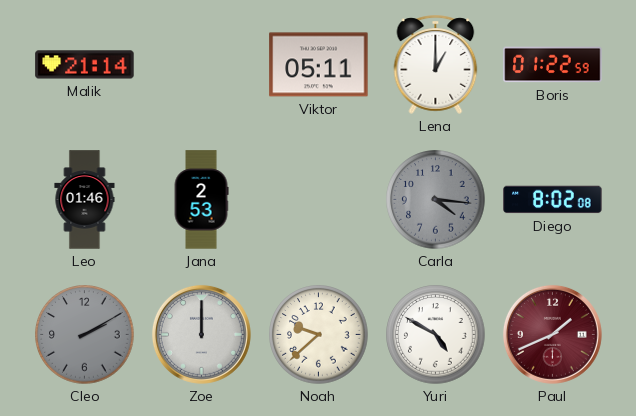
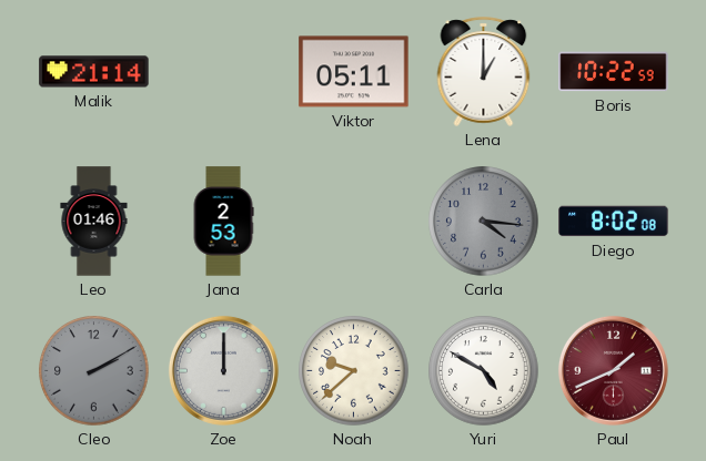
Boris: 01:22 -> 10:22
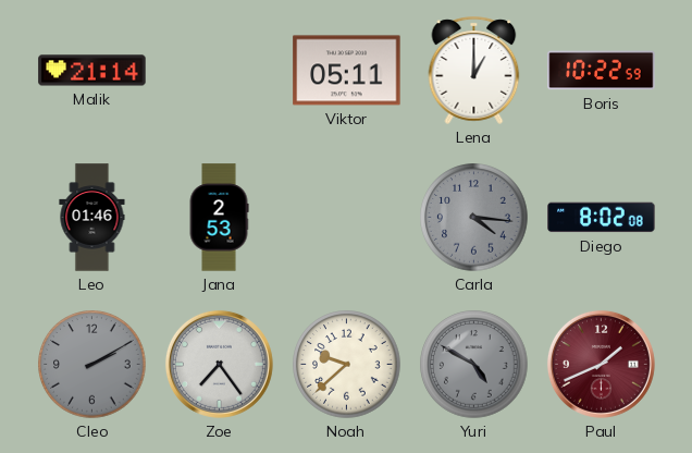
Zoe: 12:00 -> 7:24
Yuri dial: white -> grey
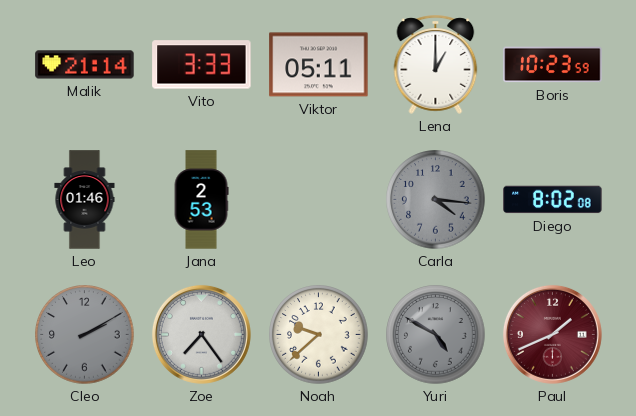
Vito: none -> 3:33
Boris: 10:22 -> 10:23
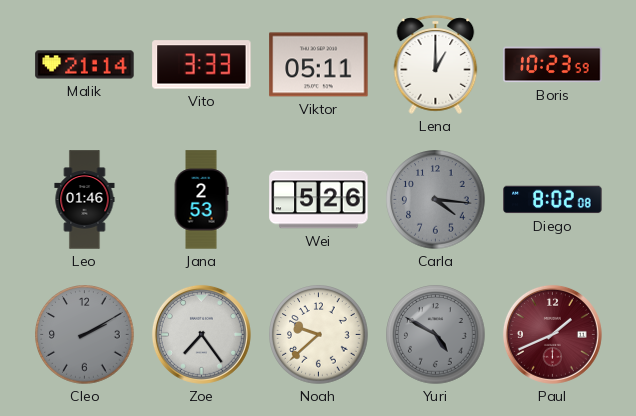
Wei: none -> 5:26
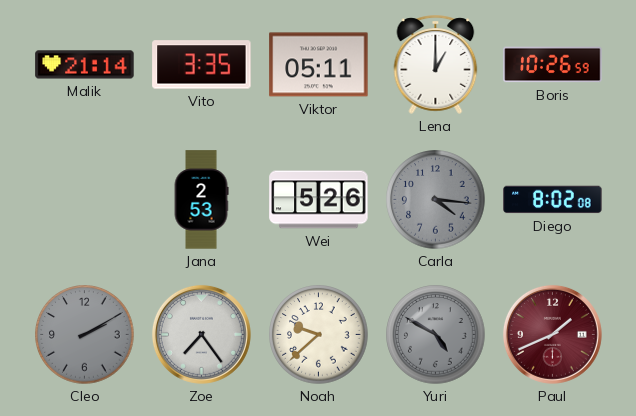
Vito: 3:33 -> 3:35
Boris: 10:23 -> 10:26
Leo: 01:46 -> none
